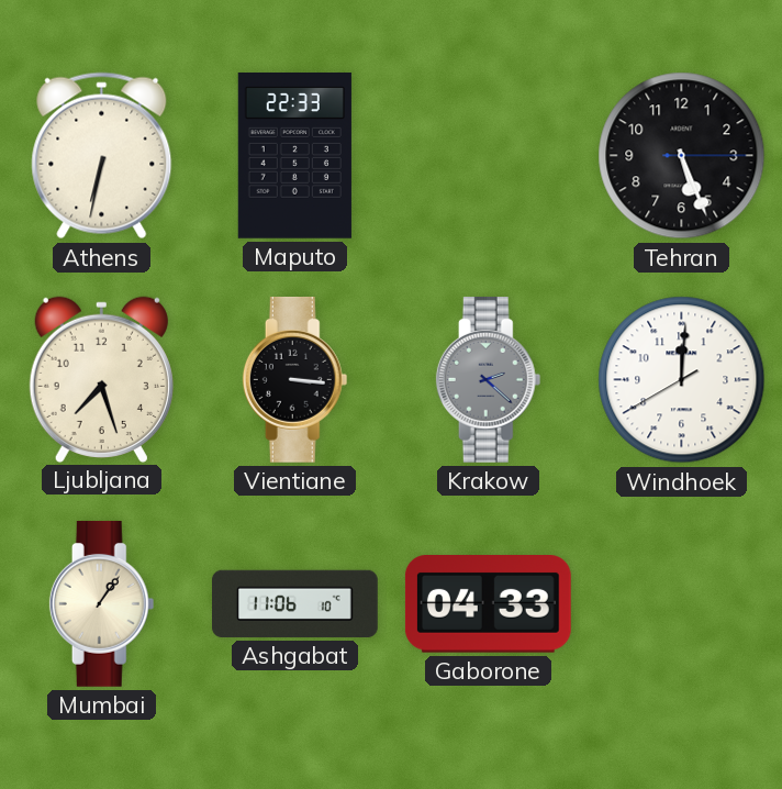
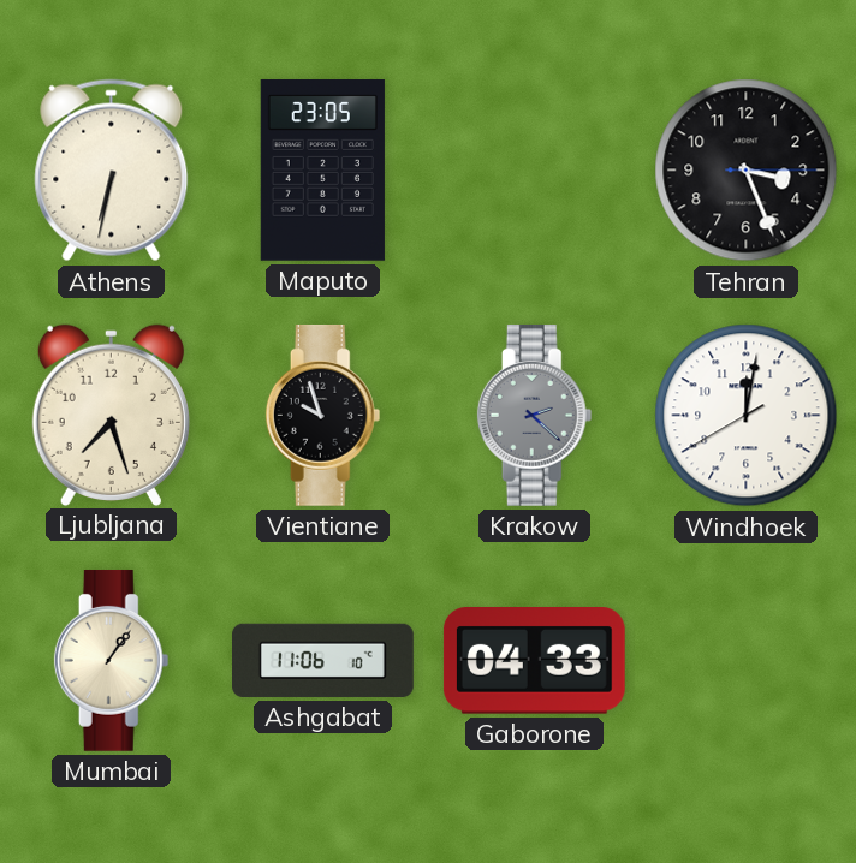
Maputo: 22:33 -> 23:05
Tehran: 5:26 -> 3:26
Vientiane: 3:16 -> 9:57
Windhoek: 12:00 -> 12:01
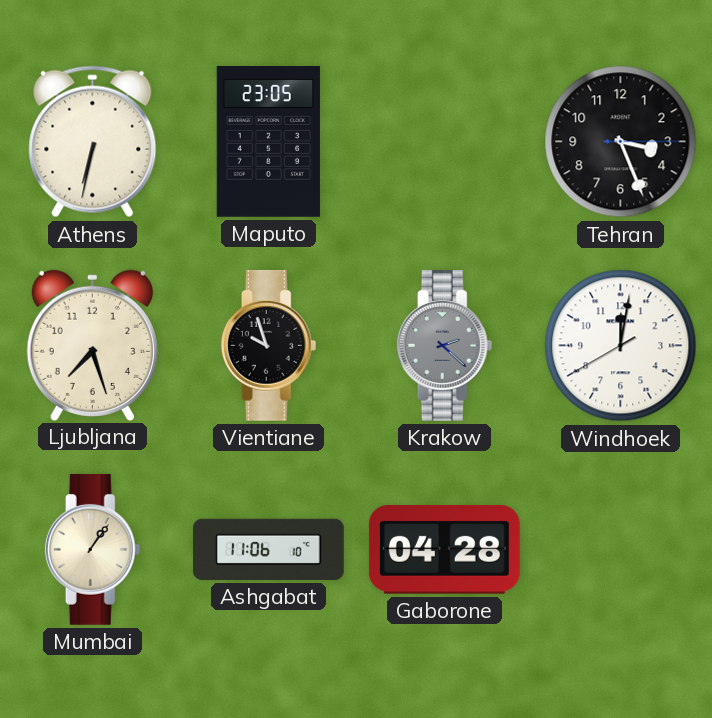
Gaborone: 04:33 -> 04:28
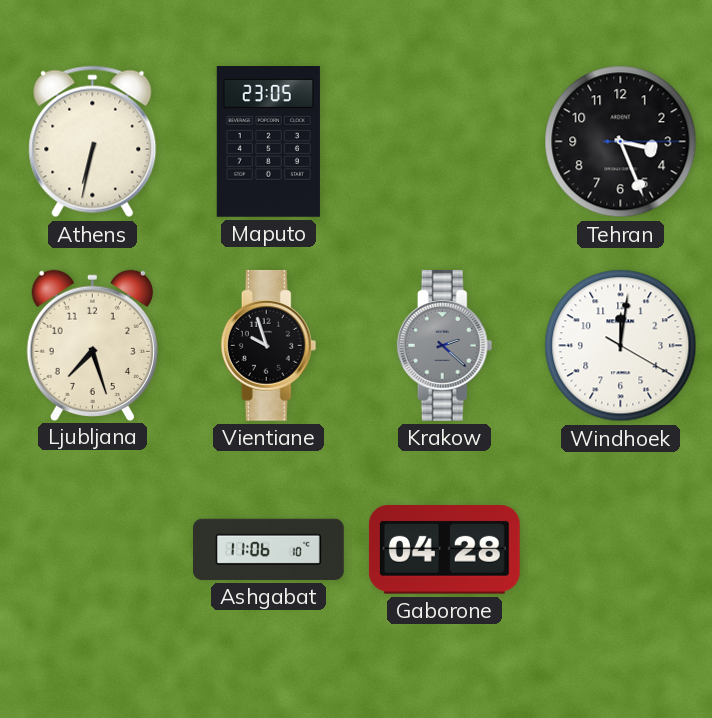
Windhoek: 12:01:40 -> 12:01:20
Mumbai: 1:06 -> none
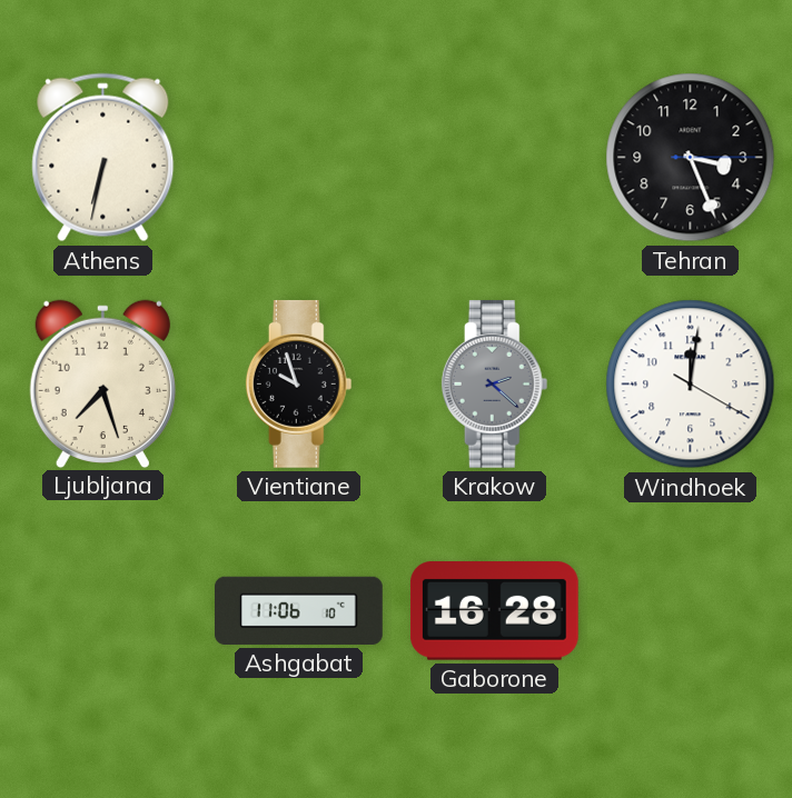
Maputo: 23:05 -> none
Gaborone: 04:28 -> 16:28
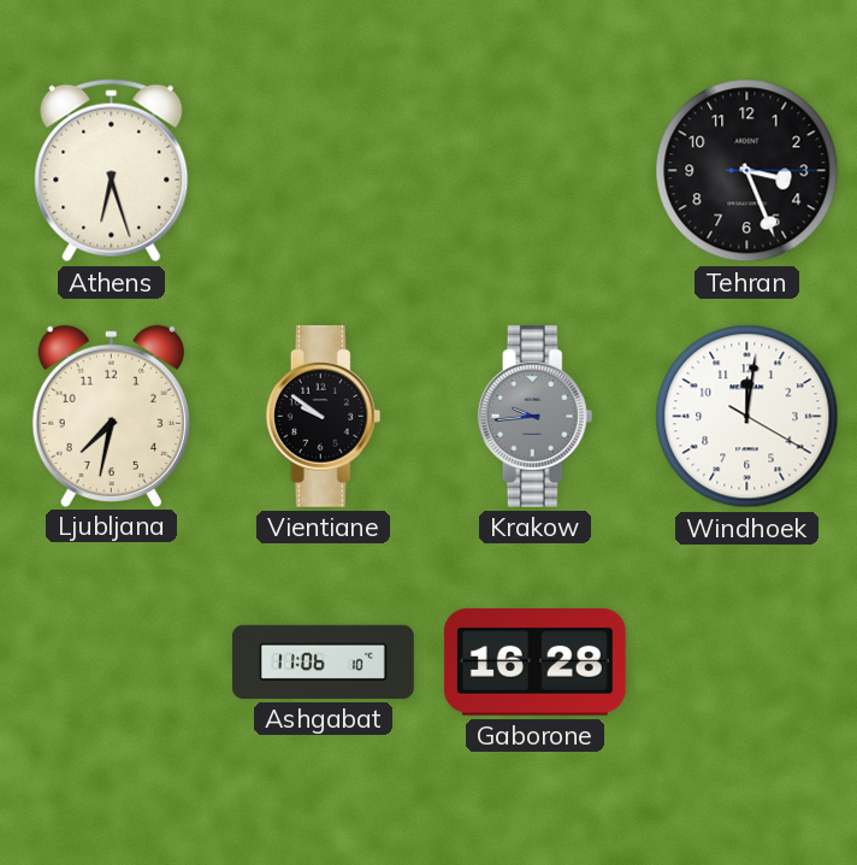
Athens: 6:32 -> 6:27
Ljubljana: 7:27 -> 7:32
Vientiane: 9:57 -> 9:51
Krakow: 2:22 -> 9:44
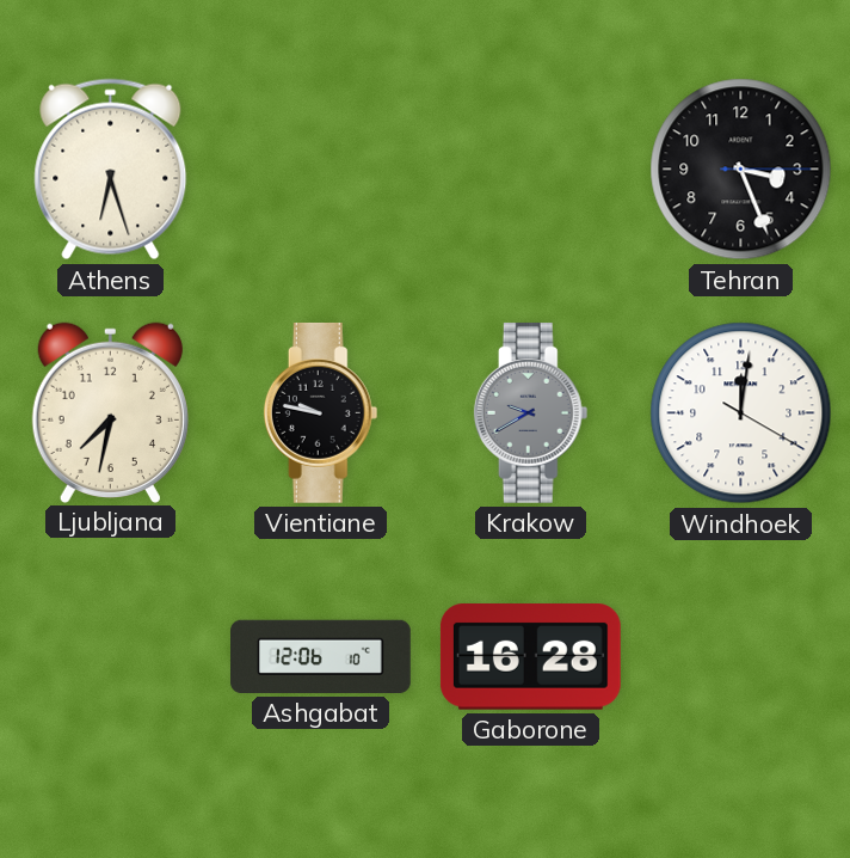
Vientiane: 9:51 -> 9:47
Krakow: 9:44 -> 9:40
Ashgabat: 11:06 -> 12:06
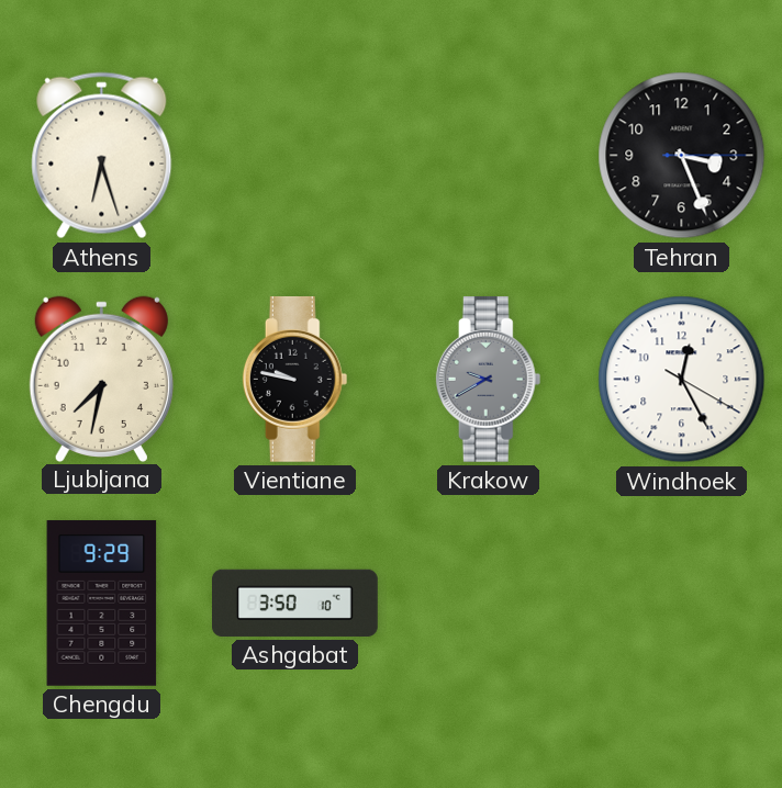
Windhoek: 12:01 -> 12:25
Chengdu: none -> 9:29
Ashgabat: 12:06 -> 3:50
Gaborone: 16:28 -> none
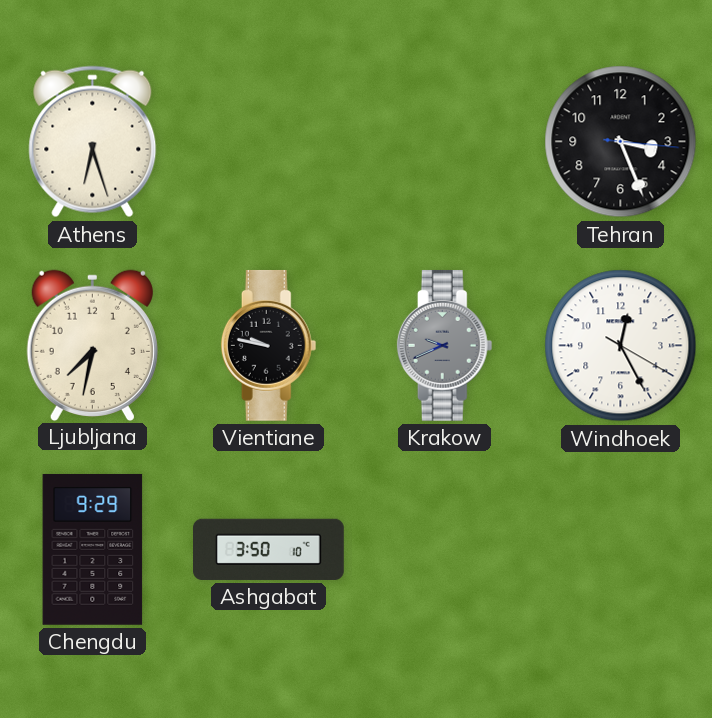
Tehran: 3:26:15 -> 3:26:16
Krakow: 9:40 -> 9:41
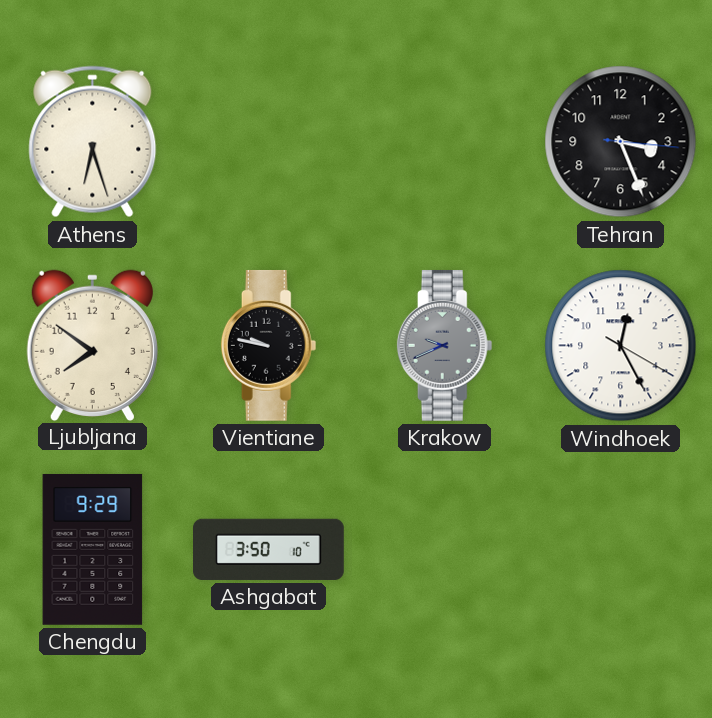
Ljubljana: 7:32 -> 7:51
